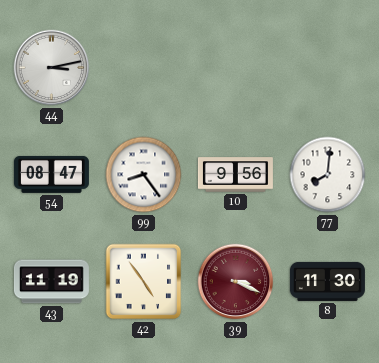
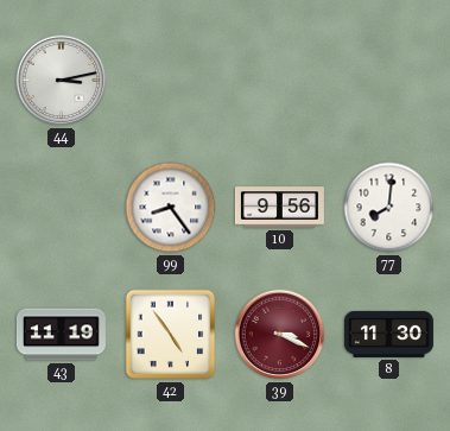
54: 08:47 -> none
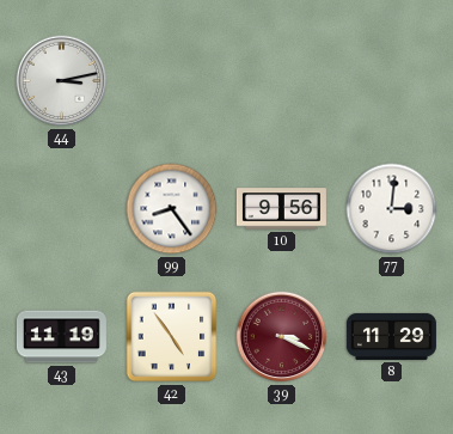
77: 8:01 -> 3:01
8: 11:30 -> 11:29
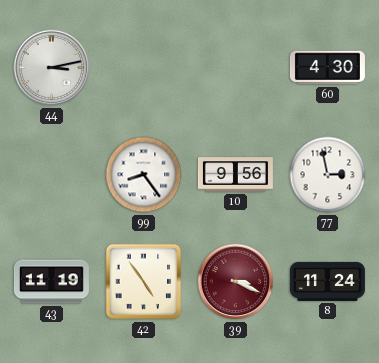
60: none -> 4:30
77: 3:01 -> 2:58
8: 11:29 -> 11:24
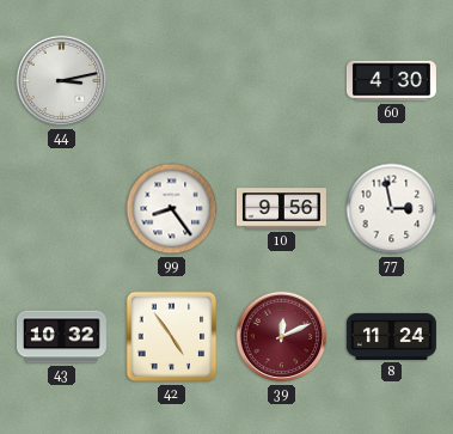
43: 11:19 -> 10:32
39: 3:19 -> 12:11
